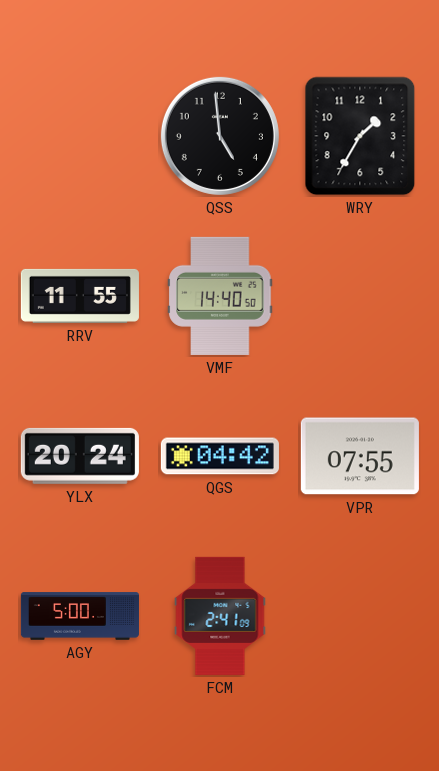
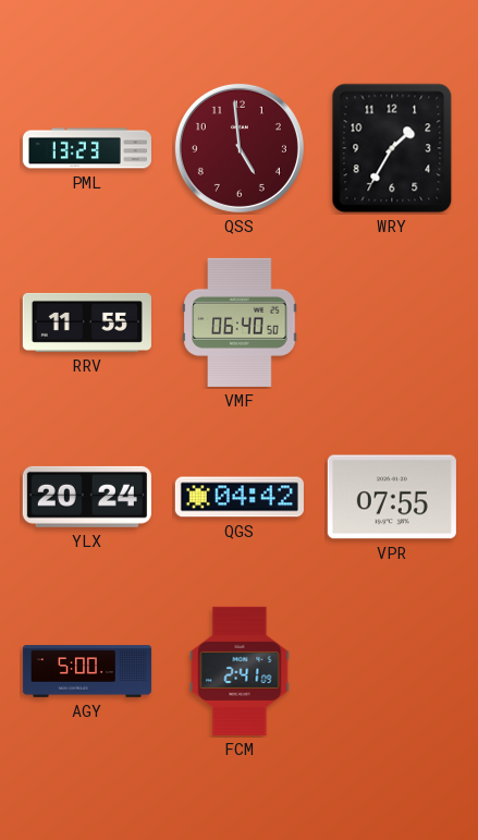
PML: none -> 13:23
QSS dial: black -> burgundy
VMF: 14:40 -> 06:40
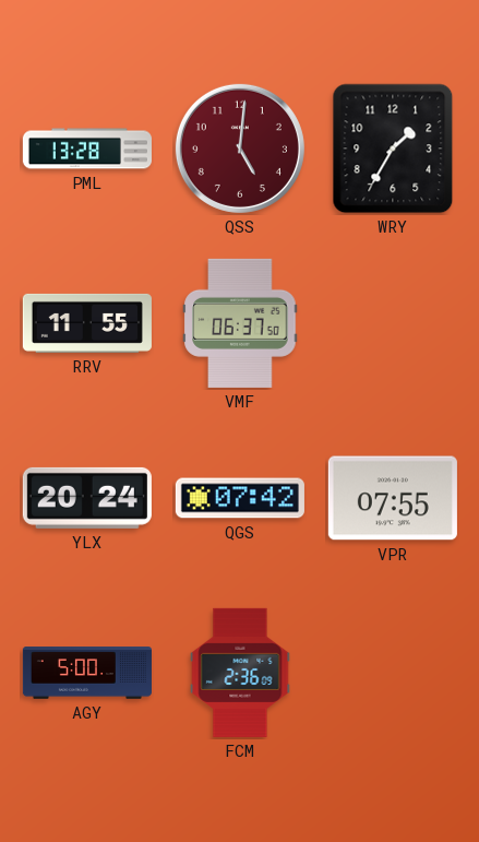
PML: 13:23 -> 13:28
QSS: 4:59 -> 5:01
VMF: 06:40 -> 06:37
QGS: 04:42 -> 07:42
FCM: 2:41 -> 2:36
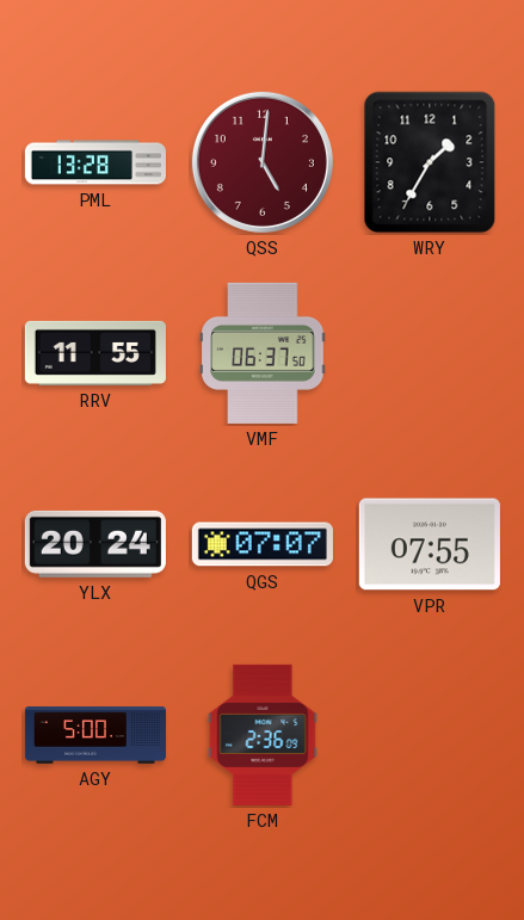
QGS: 07:42 -> 07:07
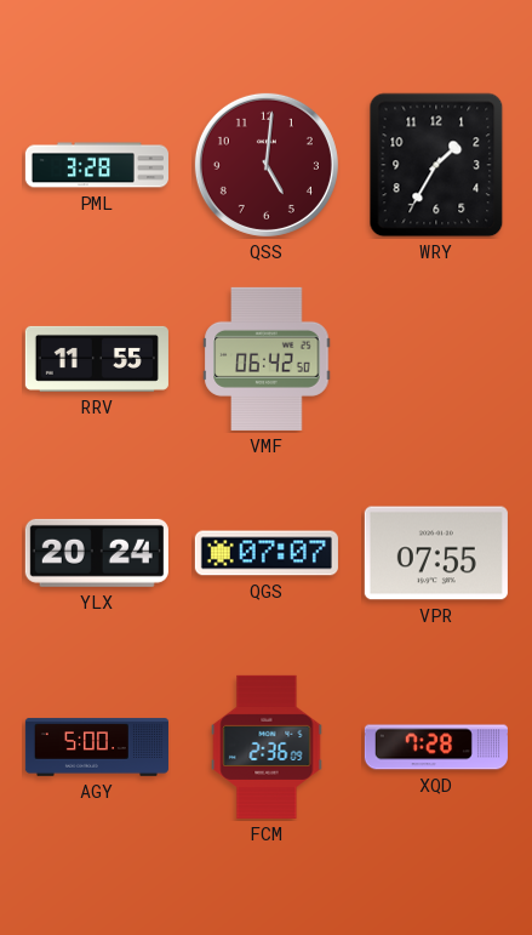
PML: 13:28 -> 3:28
VMF: 06:37 -> 06:42
XQD: none -> 7:28
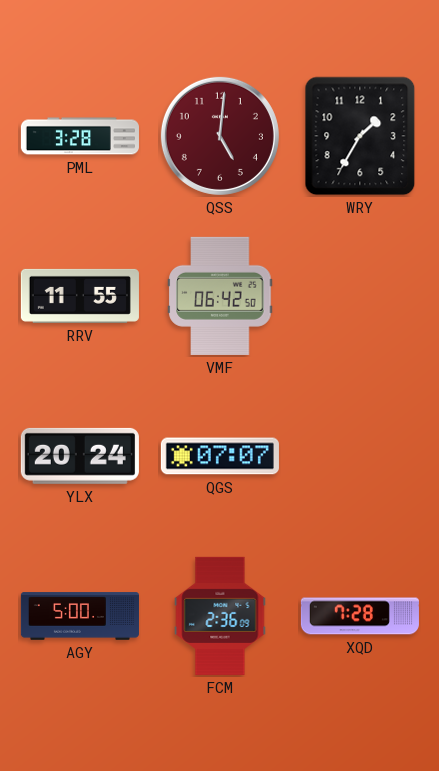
VPR: 07:55 -> none
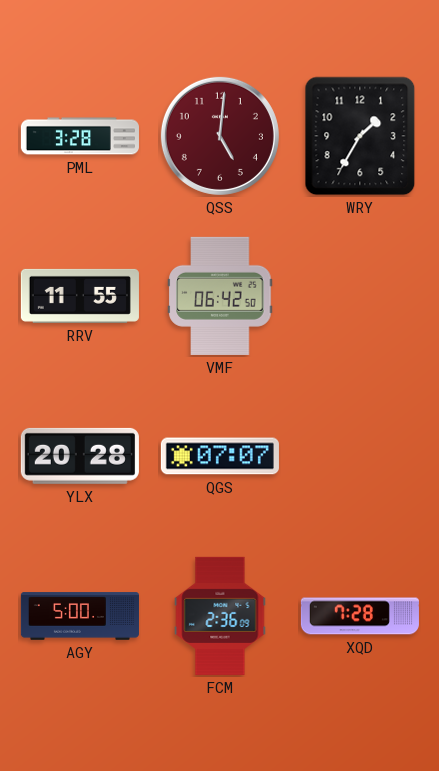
YLX: 20:24 -> 20:28
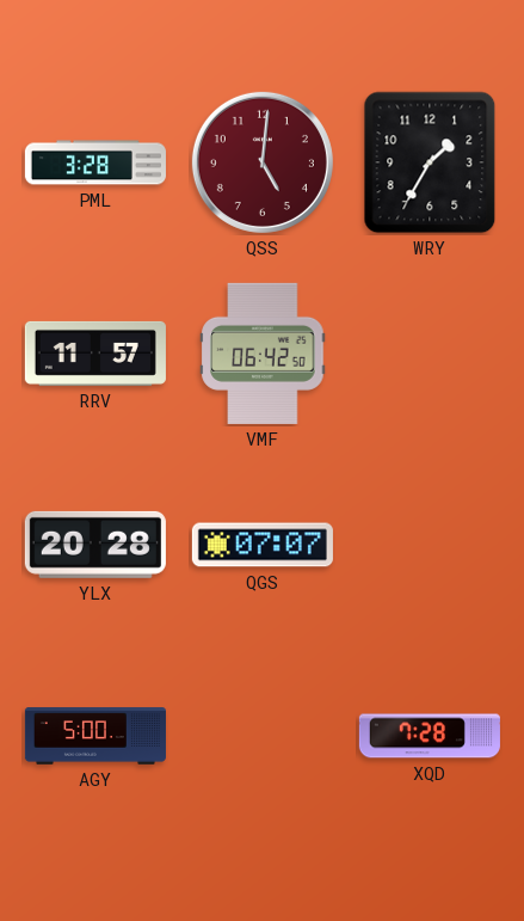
RRV: 11:55 -> 11:57
FCM: 2:36 -> none
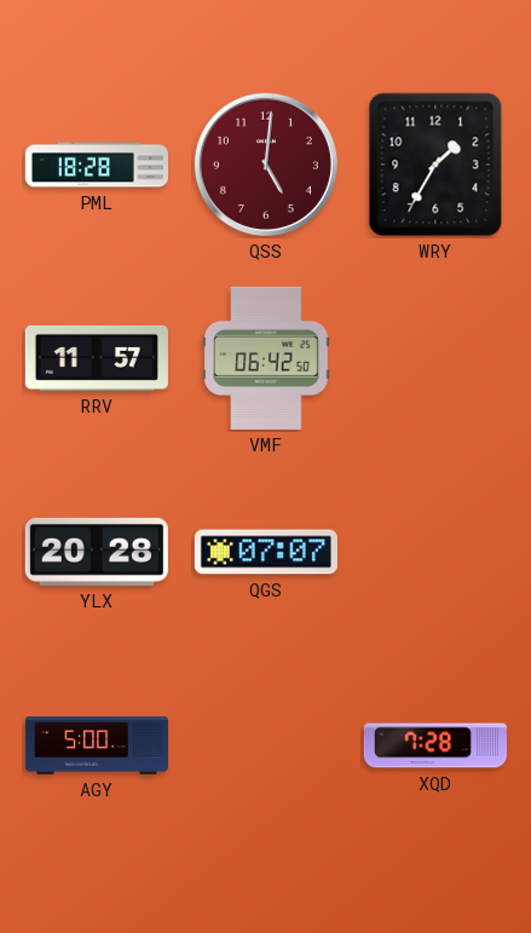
PML: 3:28 -> 18:28
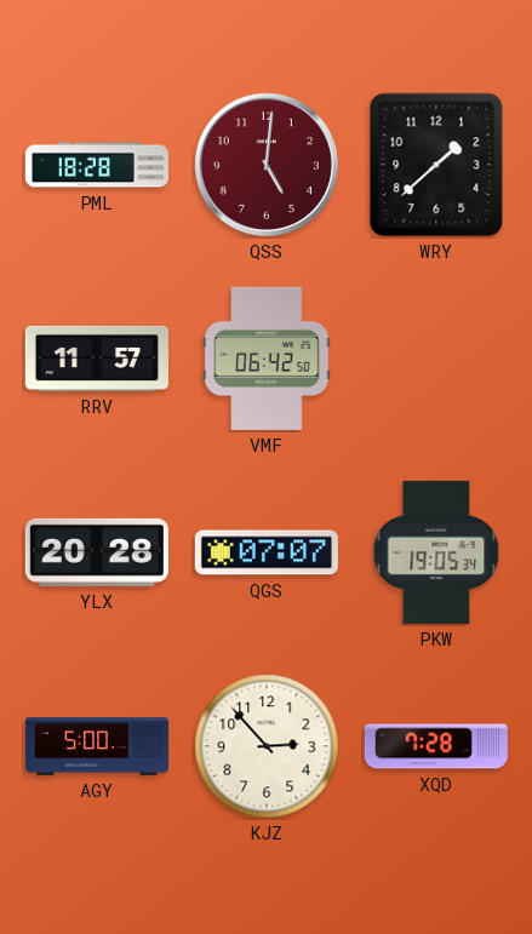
WRY: 1:35 -> 1:38
PKW: none -> 19:05
KJZ: none -> 2:53
